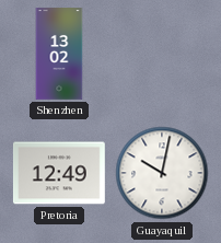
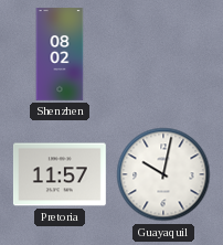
Shenzhen: 13:02 -> 08:02
Pretoria: 12:49 -> 11:57
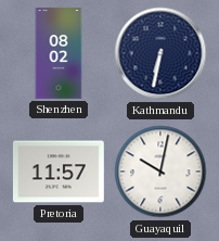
Kathmandu: none -> 6:32
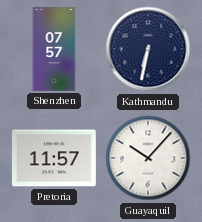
Shenzhen: 08:02 -> 07:57
Guayaquil: 10:02 -> 10:07
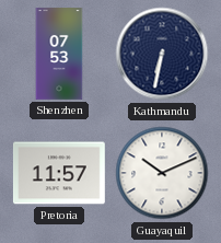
Shenzhen: 07:57 -> 07:53
Guayaquil: 10:07 -> 10:11
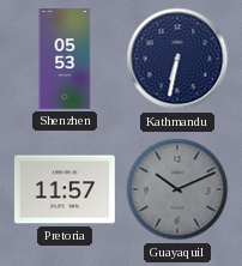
Shenzhen: 07:53 -> 05:53
Guayaquil dial: white -> grey
